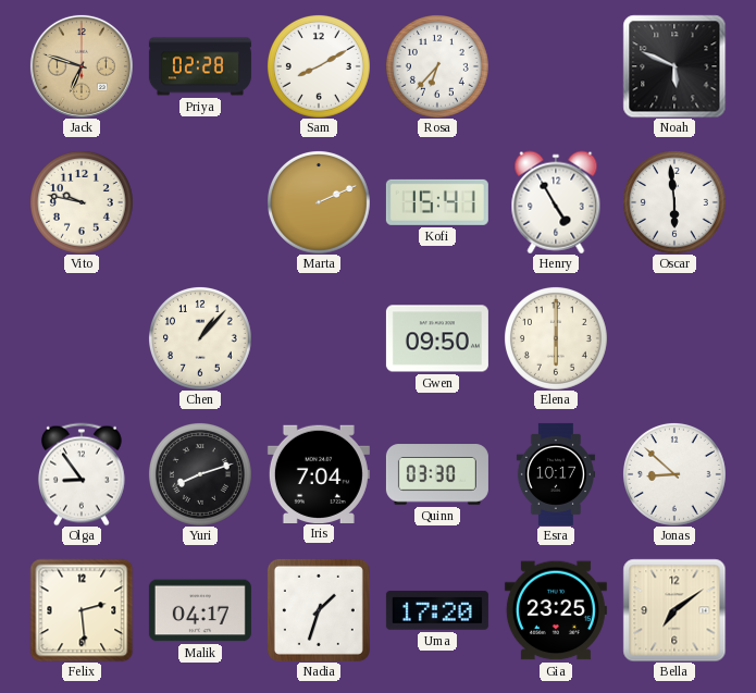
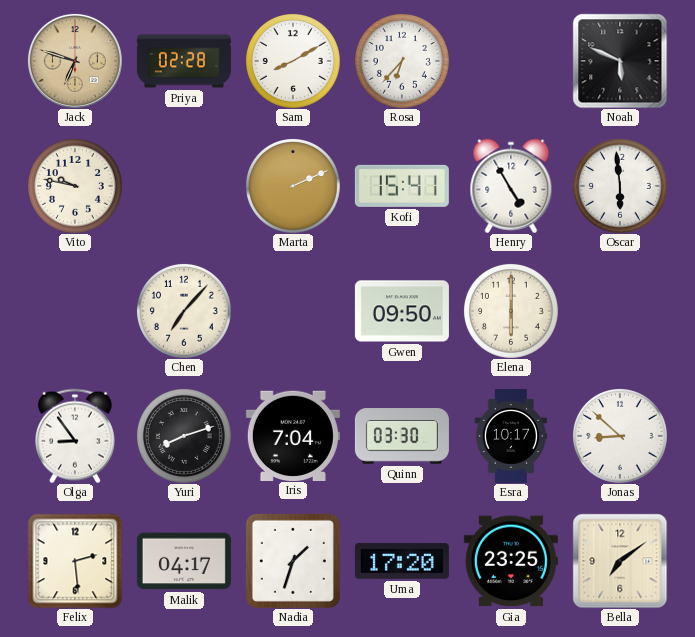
Chen: 1:07 -> 7:07
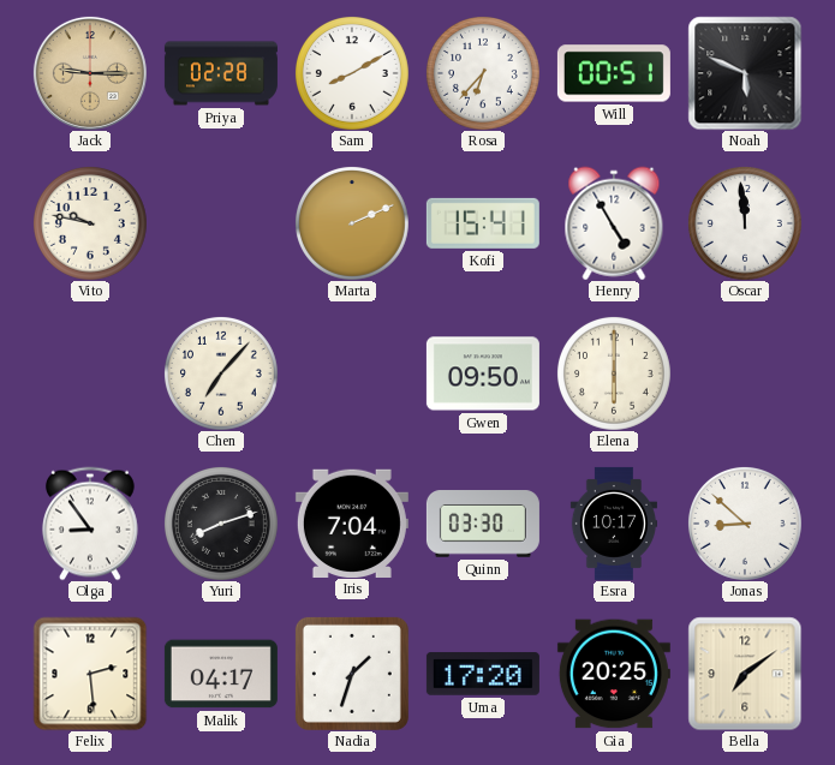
Jack: 6:48 -> 9:15
Will: none -> 00:51
Oscar: 5:59 -> 11:59
Gia: 23:25 -> 20:25
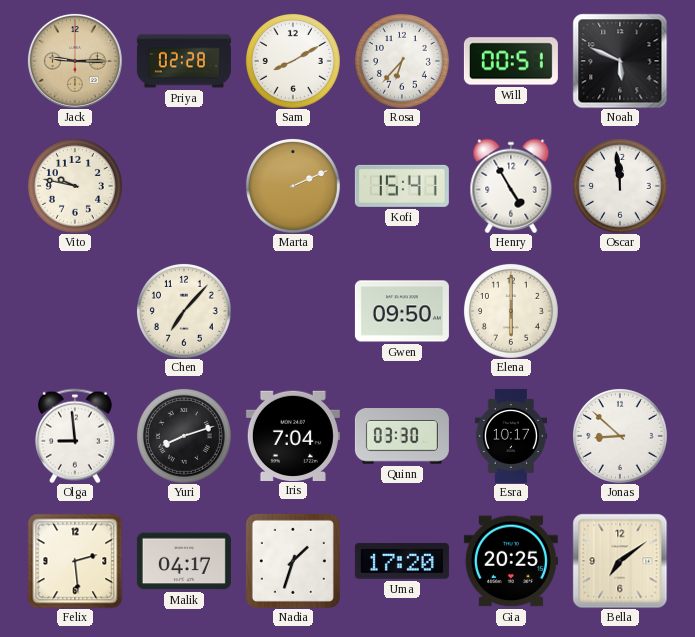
Olga: 8:54 -> 8:59
